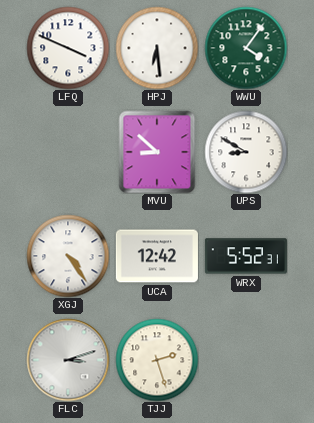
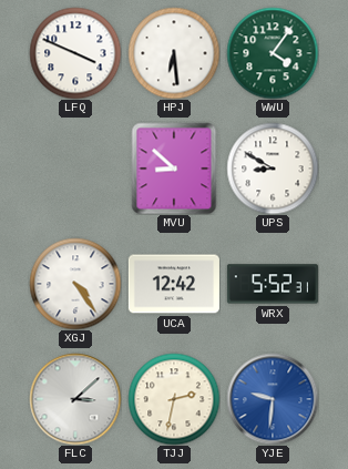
FLC: 3:12 -> 3:08
TJJ: 2:27 -> 2:32
YJE: none -> 9:31
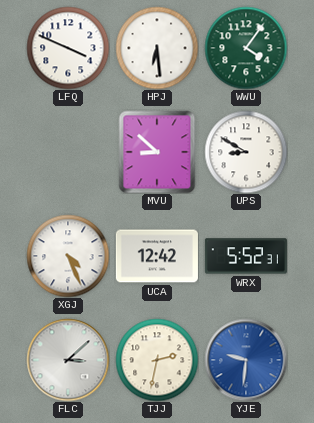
XGJ: 4:24 -> 4:26
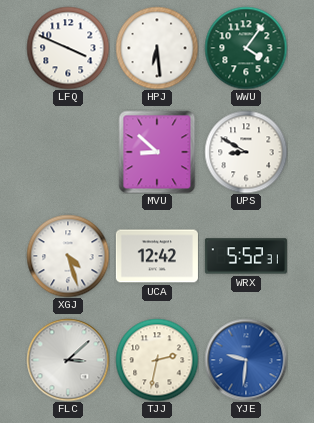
XGJ: 4:26 -> 4:27
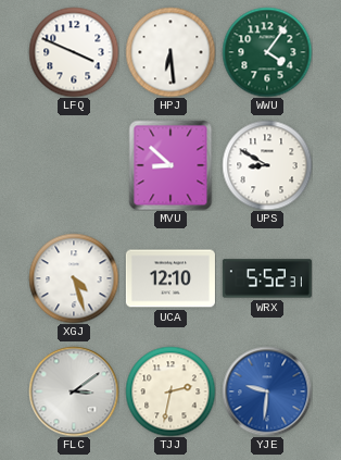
UCA: 12:42 -> 12:10
FLC: 3:08 -> 3:09
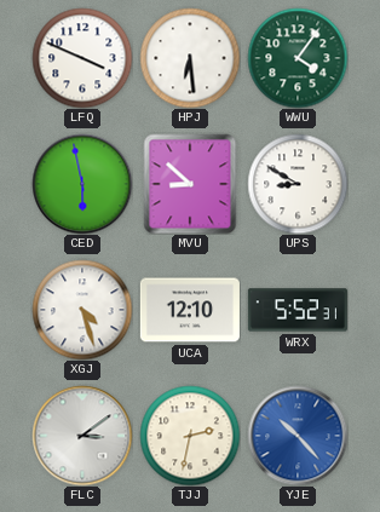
CED: none -> 5:58
YJE: 9:31 -> 10:23
